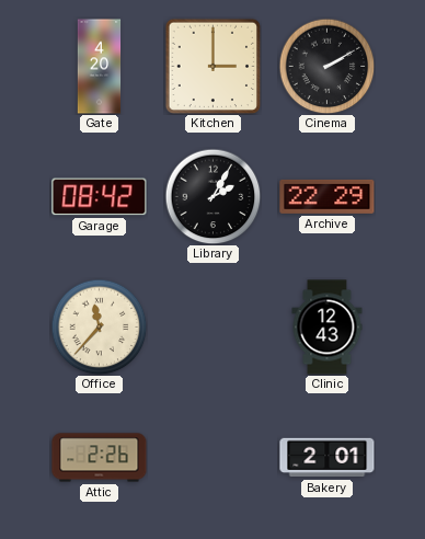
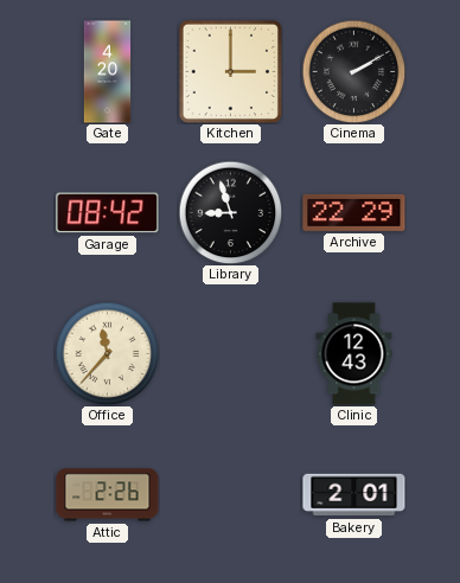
Library: 2:05 -> 8:57
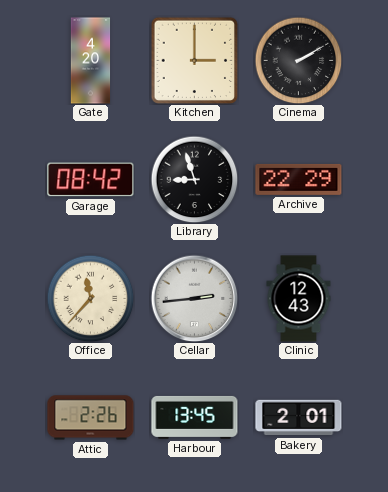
Cellar: none -> 2:44
Harbour: none -> 13:45
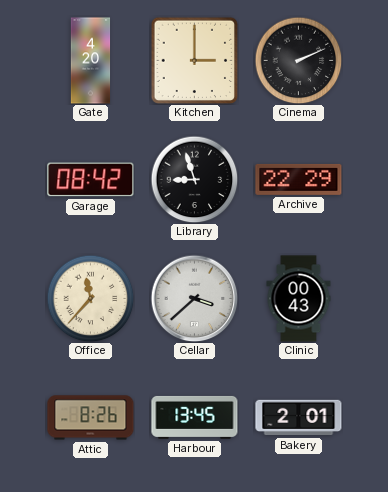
Cinema: 2:10 -> 2:11
Cellar: 2:44 -> 3:38
Clinic: 12:43 -> 00:43
Attic: 2:26 -> 8:26
